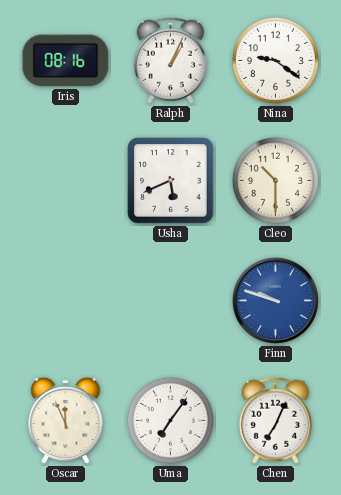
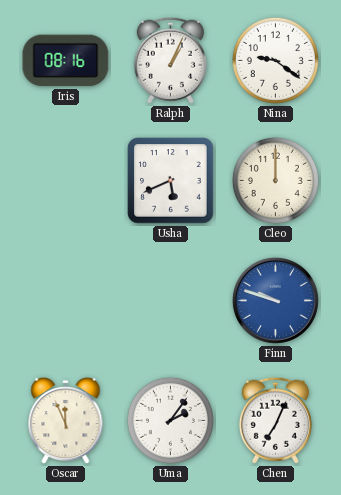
Cleo: 10:30 -> 12:00
Uma: 7:06 -> 2:06
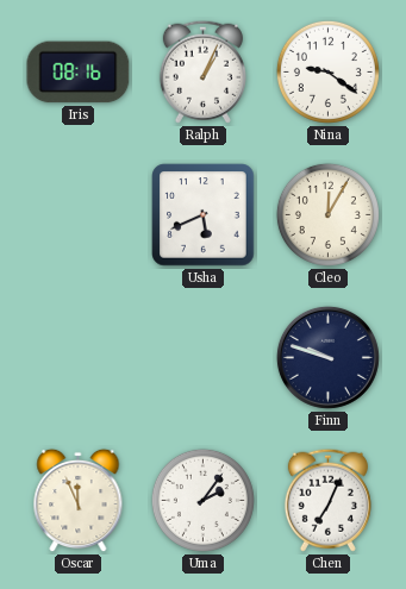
Cleo: 12:00 -> 12:05
Finn dial: blue -> navy
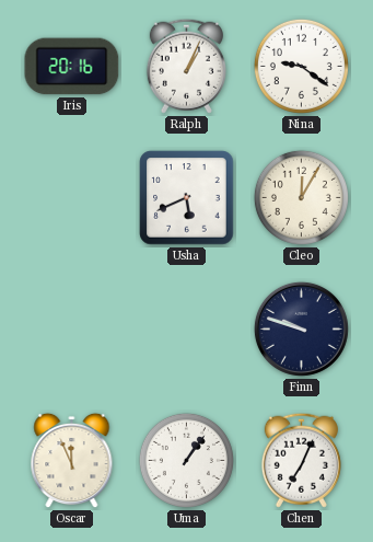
Iris: 08:16 -> 20:16
Uma: 2:06 -> 1:06
